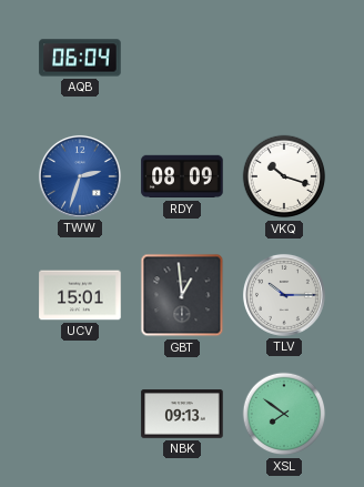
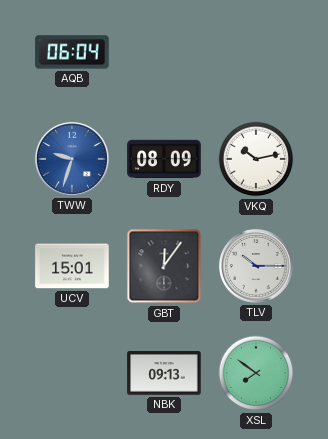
TWW: 2:33 -> 9:33
VKQ: 10:18 -> 10:13
GBT: 12:59 -> 12:06
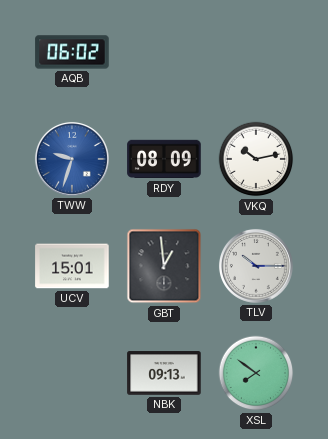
AQB: 06:04 -> 06:02
GBT: 12:06 -> 12:59
